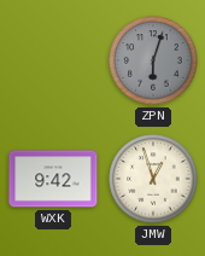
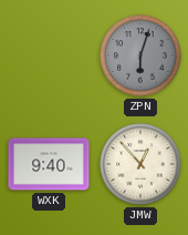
WXK: 9:42 -> 9:40
JMW: 12:57 -> 12:53
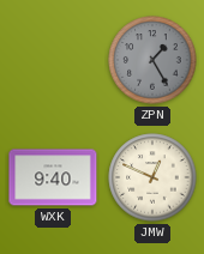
ZPN: 6:03 -> 1:25
JMW: 12:53 -> 12:49
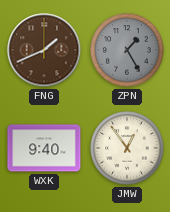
FNG: none -> 1:41
JMW: 12:49 -> 12:54
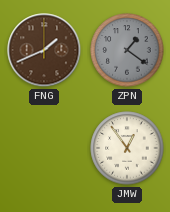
ZPN: 1:25 -> 1:21
WXK: 9:40 -> none
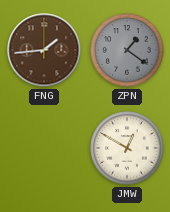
FNG: 1:41 -> 1:44
JMW: 12:54 -> 12:50
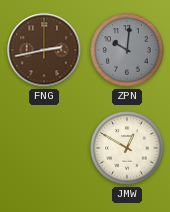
FNG: 1:44 -> 2:43
ZPN: 1:21 -> 10:01
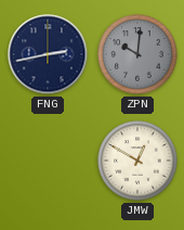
FNG dial: brown -> navy
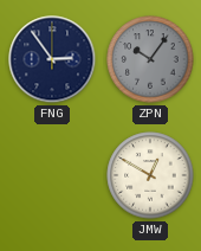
FNG: 2:43 -> 2:54
ZPN: 10:01 -> 10:06
